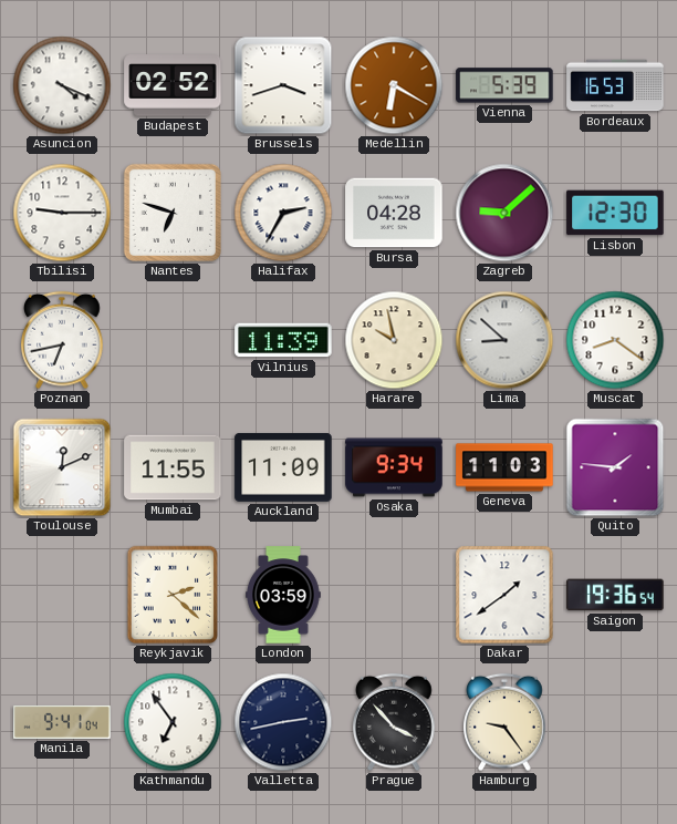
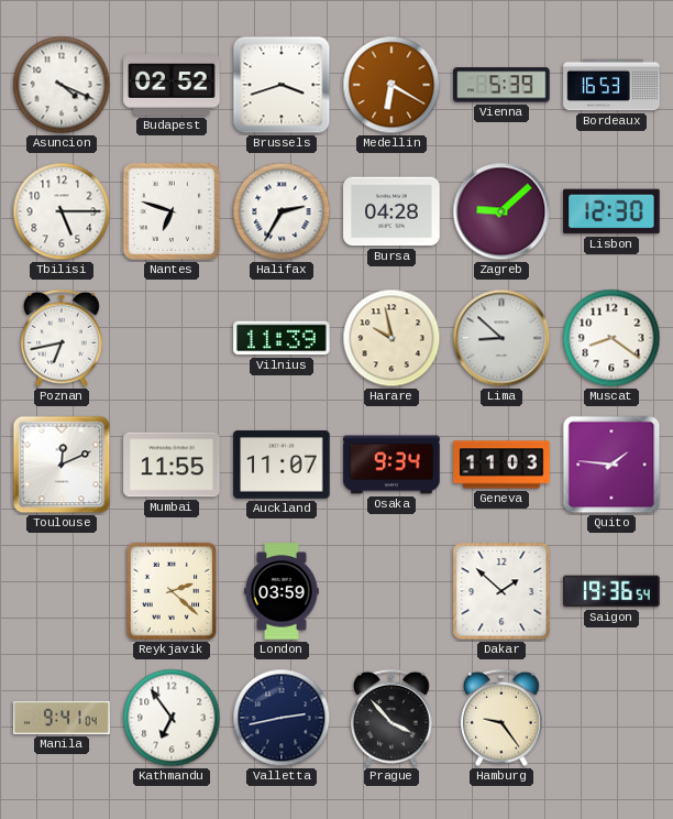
Tbilisi: 9:15 -> 5:15
Auckland: 11:09 -> 11:07
Dakar: 1:39 -> 1:52
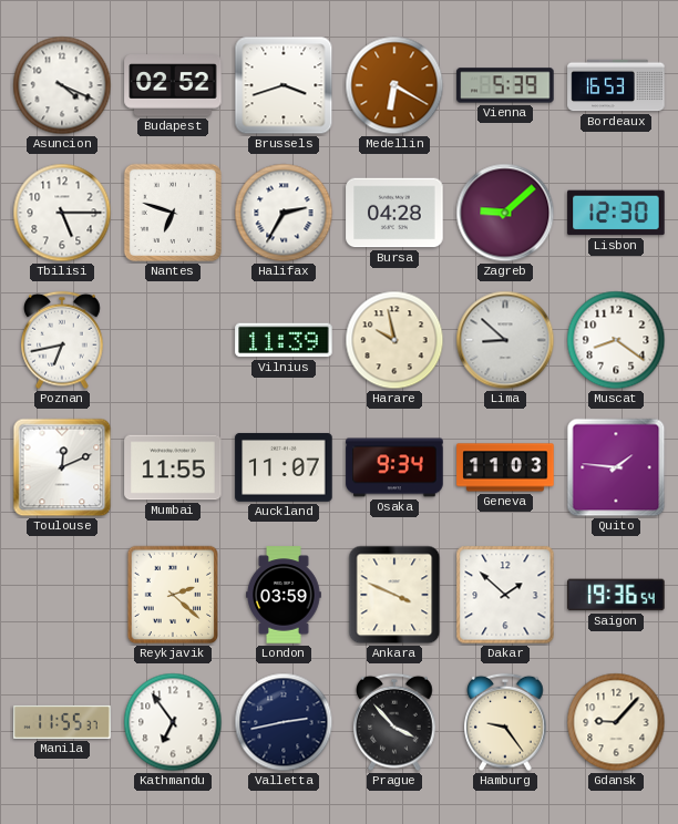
Ankara: none -> 3:49
Manila: 9:41 -> 11:55
Gdansk: none -> 9:07
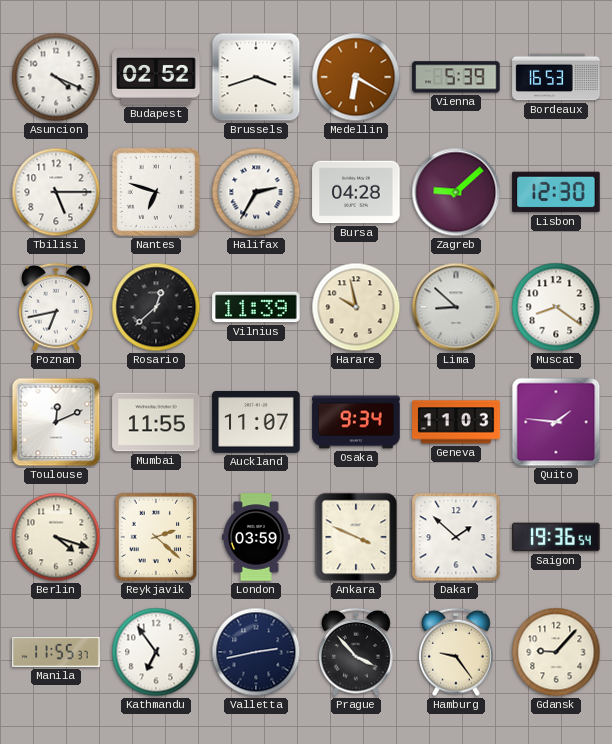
Rosario: none -> 12:38
Berlin: none -> 4:18
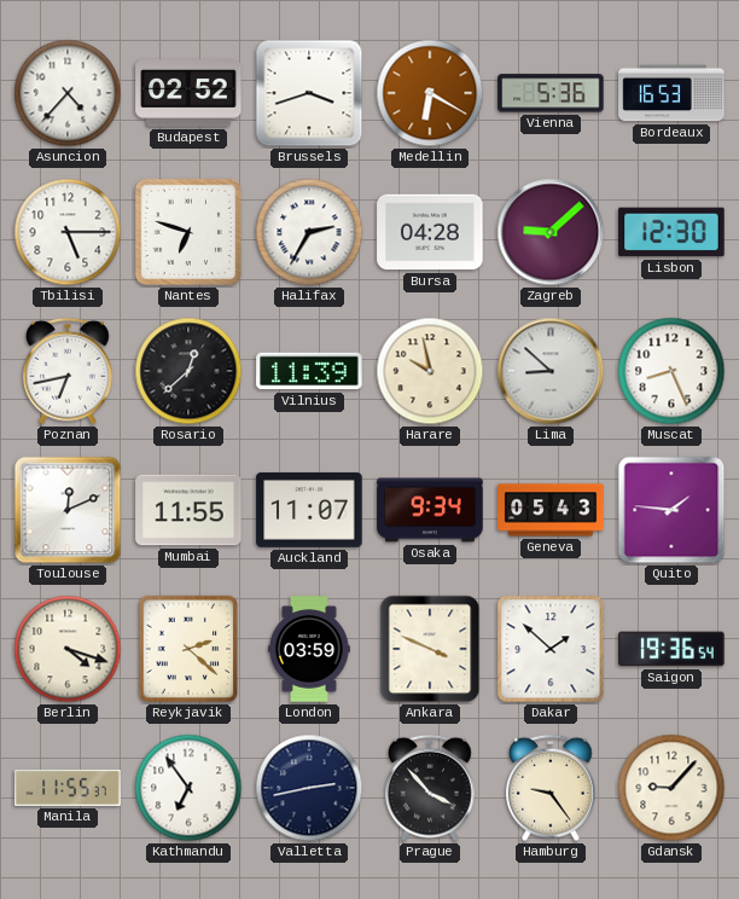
Asuncion: 4:19 -> 4:37
Vienna: 5:39 -> 5:36
Muscat: 8:21 -> 8:26
Geneva: 11:03 -> 05:43
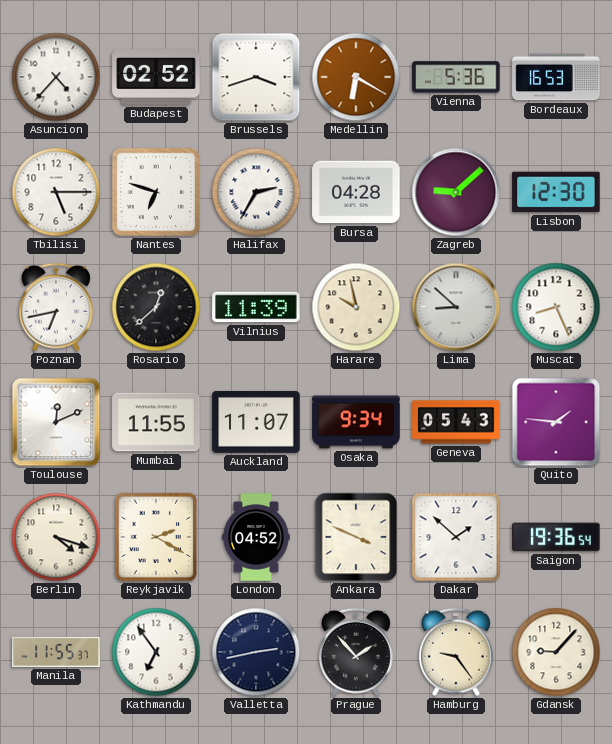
Reykjavik: 2:22 -> 2:20
London: 03:59 -> 04:52
Prague: 3:53 -> 1:53
